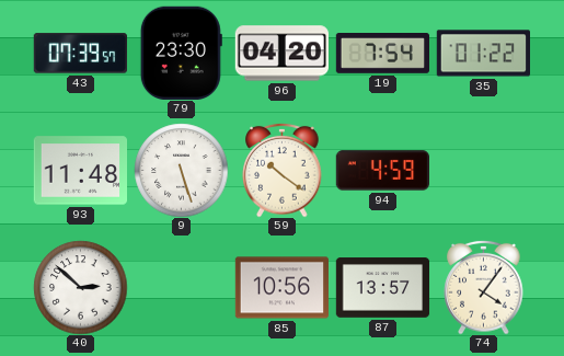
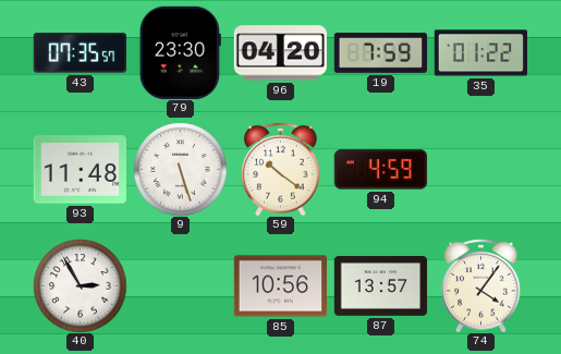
43: 07:39 -> 07:35
19: 7:54 -> 7:59
40: 2:52 -> 2:55
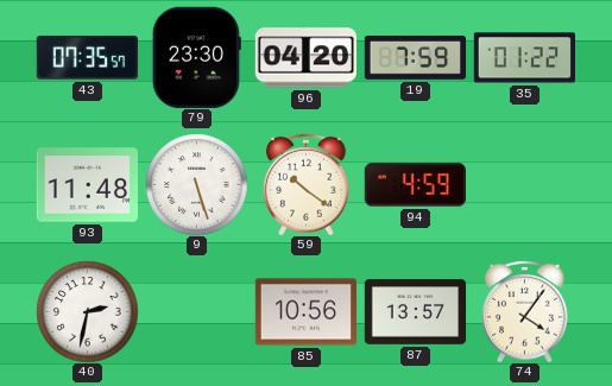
40: 2:55 -> 2:32
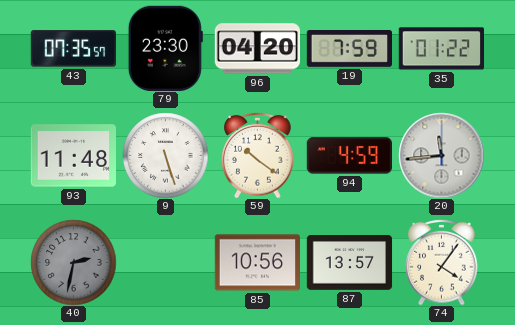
20: none -> 11:44
40 dial: white -> grey
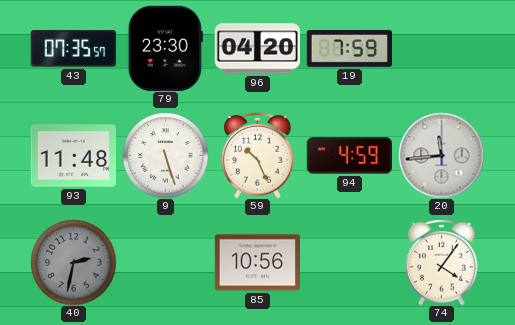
35: 01:22 -> none
59: 10:21 -> 10:26
87: 13:57 -> none
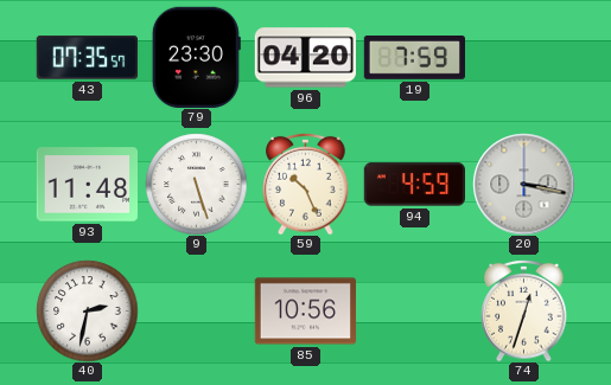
20: 11:44 -> 3:17
40 dial: grey -> white
74: 4:06 -> 12:33
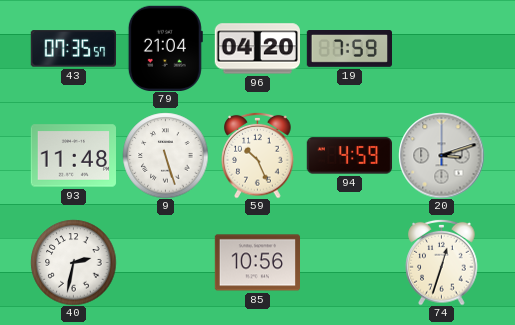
79: 23:30 -> 21:04
20: 3:17 -> 3:12
